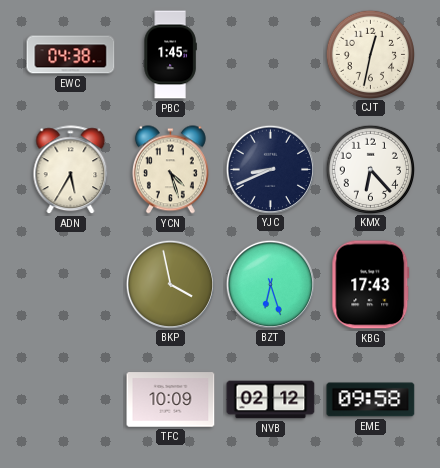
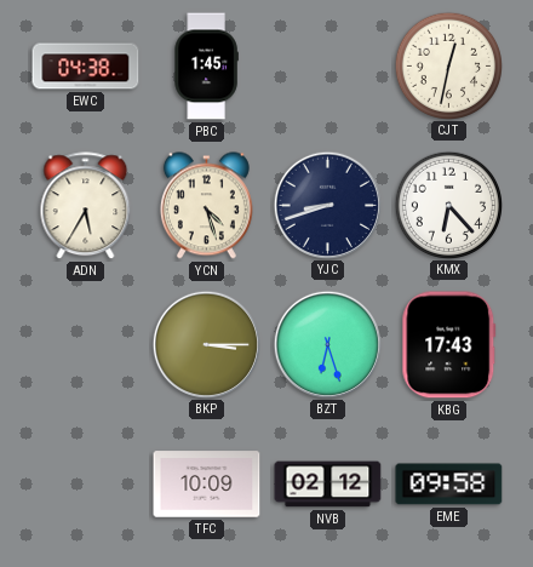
YJC: 8:41 -> 8:42
BKP: 3:58 -> 3:15
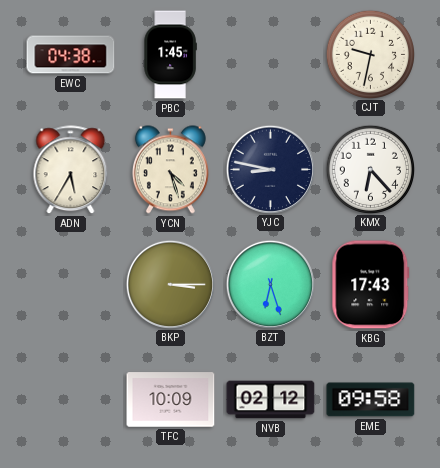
CJT: 12:32 -> 9:32
YJC: 8:42 -> 8:47
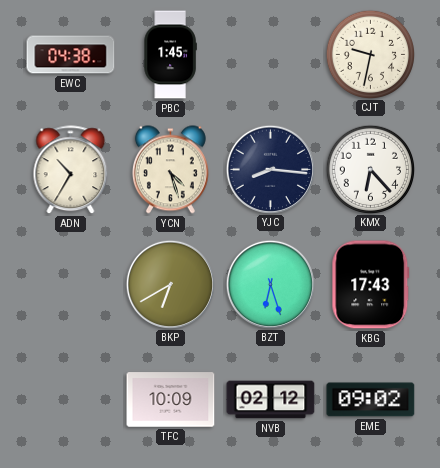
ADN: 5:35 -> 10:35
YJC: 8:47 -> 8:16
BKP: 3:15 -> 6:40
EME: 09:58 -> 09:02
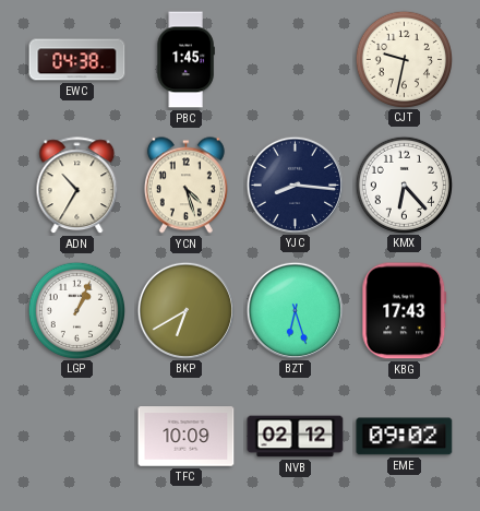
LGP: none -> 1:04
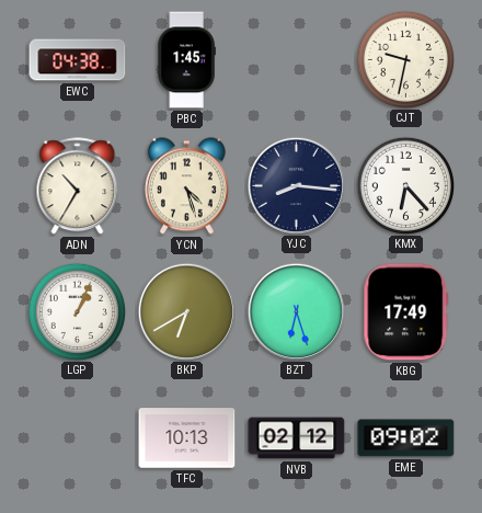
KBG: 17:43 -> 17:49
TFC: 10:09 -> 10:13
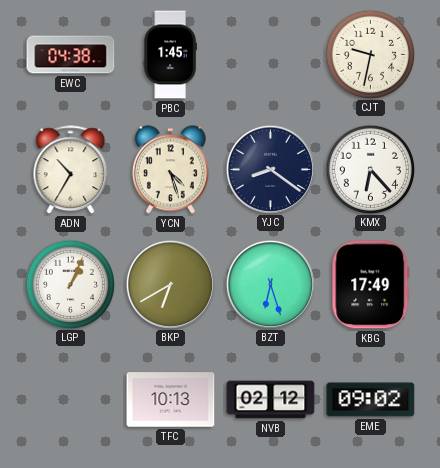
YJC: 8:16 -> 8:21
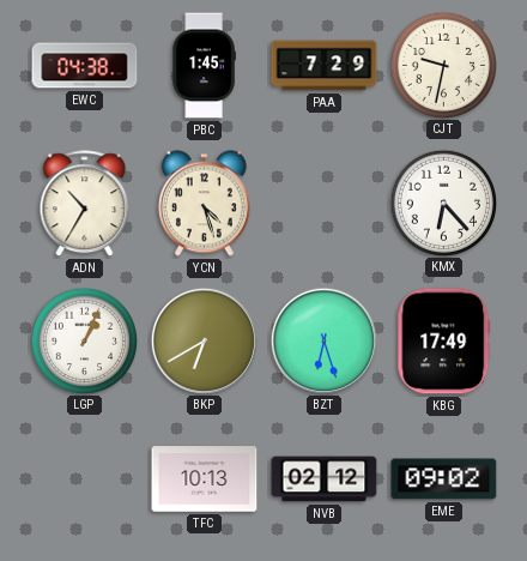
PAA: none -> 7:29
YJC: 8:21 -> none
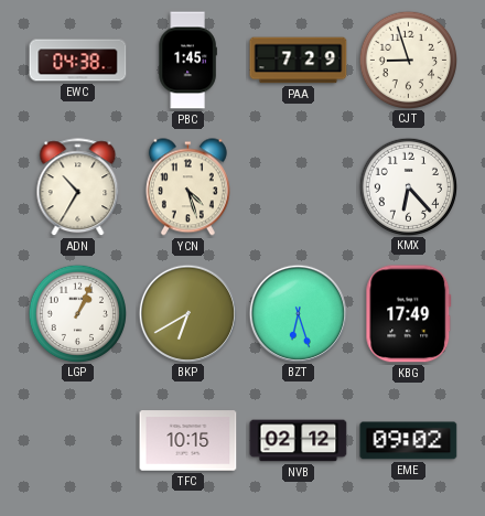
CJT: 9:32 -> 8:57
TFC: 10:13 -> 10:15
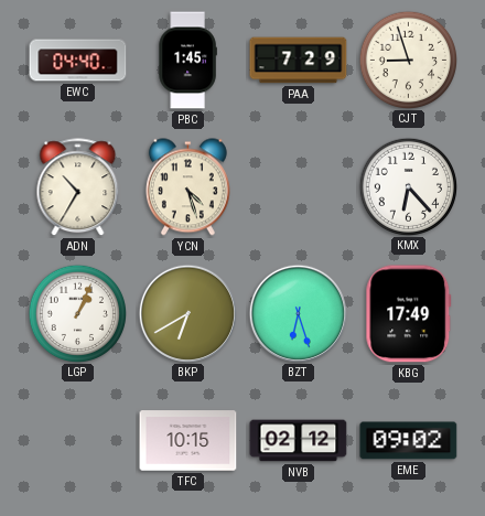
EWC: 04:38 -> 04:40
